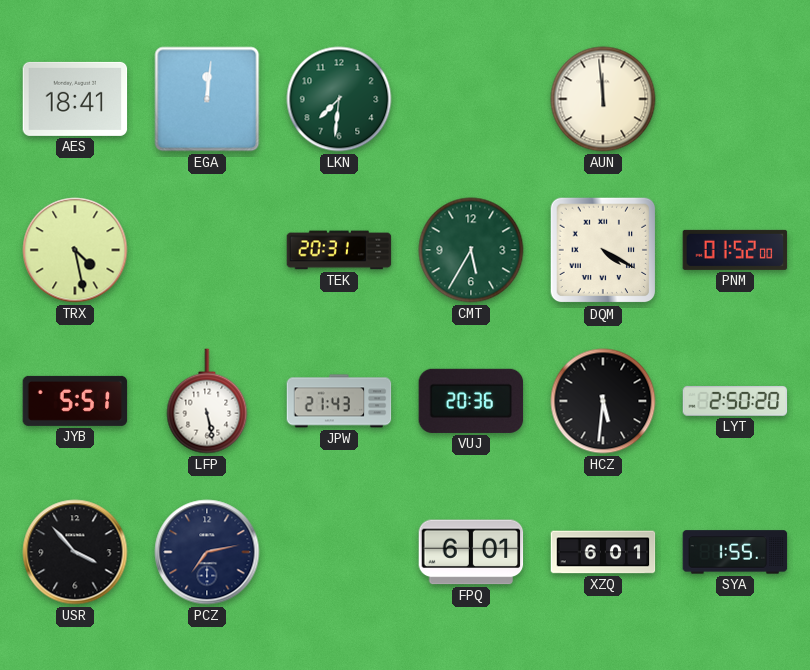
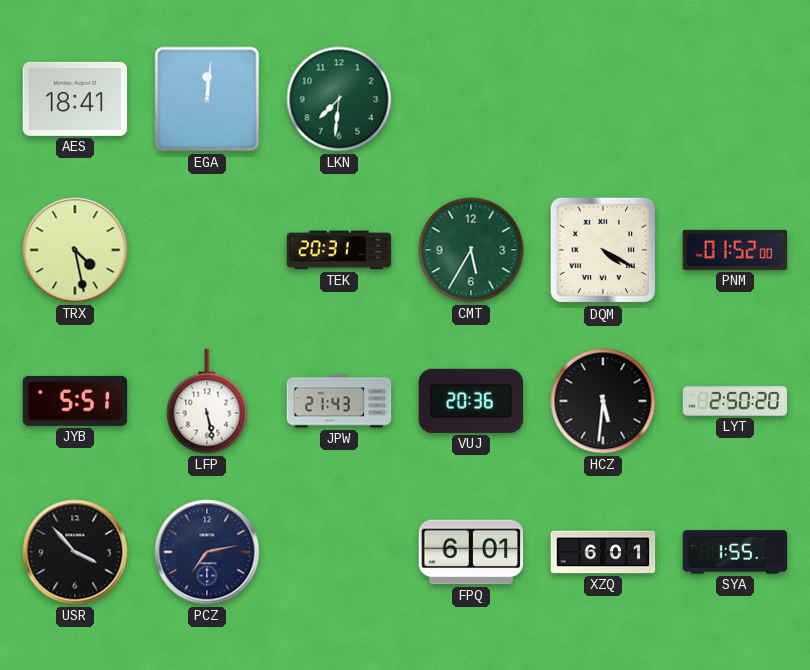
AUN: 11:59 -> none
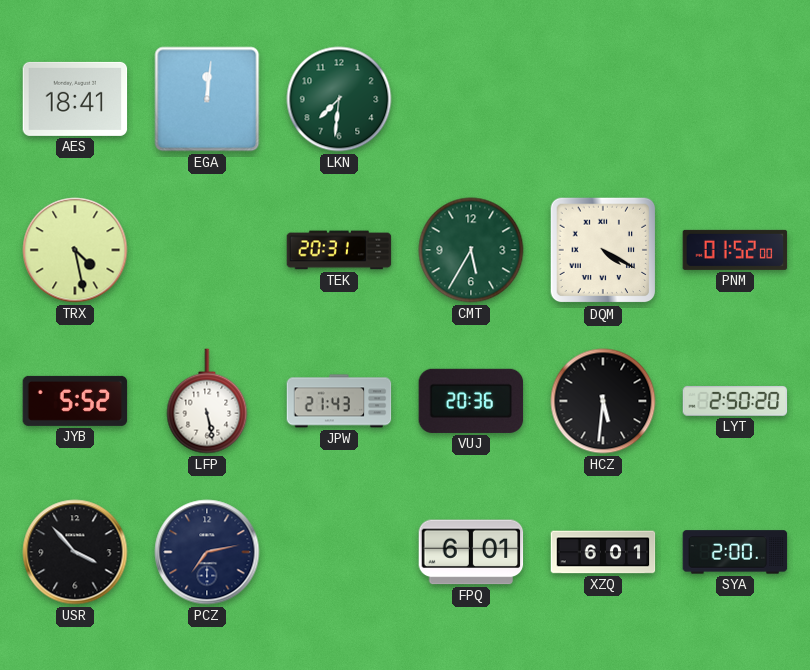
JYB: 5:51 -> 5:52
SYA: 1:55 -> 2:00
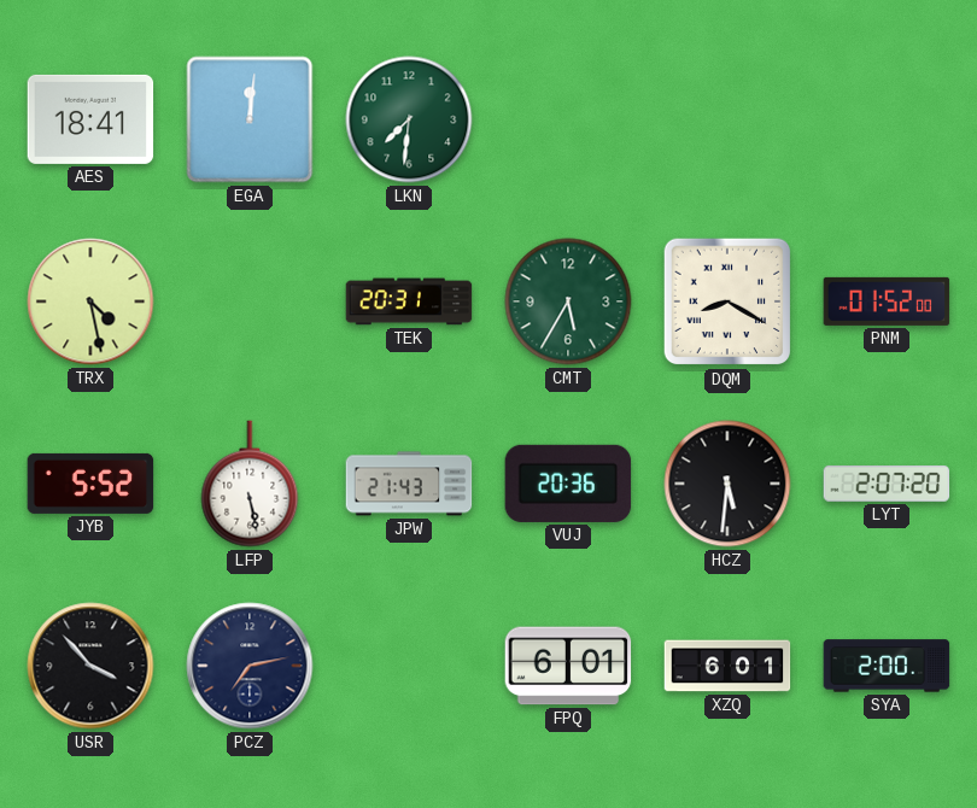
DQM: 4:20 -> 8:20
LYT: 2:50 -> 2:07
